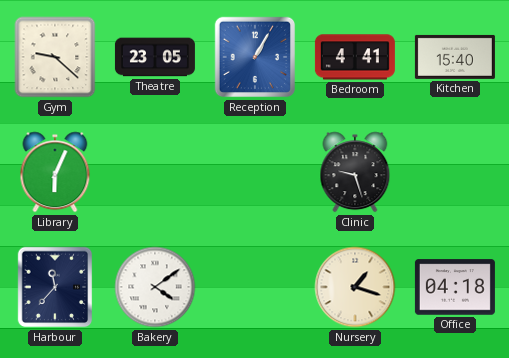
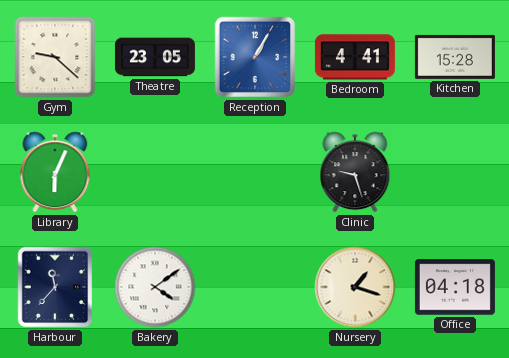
Kitchen: 15:40 -> 15:28
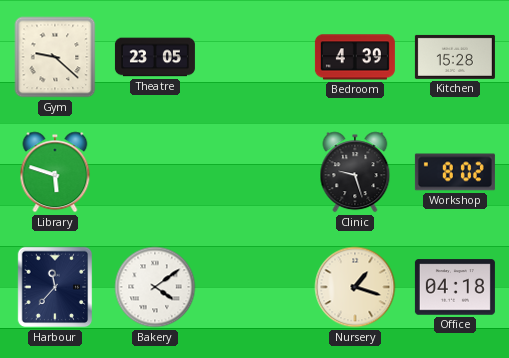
Reception: 1:05 -> none
Bedroom: 4:41 -> 4:39
Library: 6:04 -> 5:48
Workshop: none -> 8:02
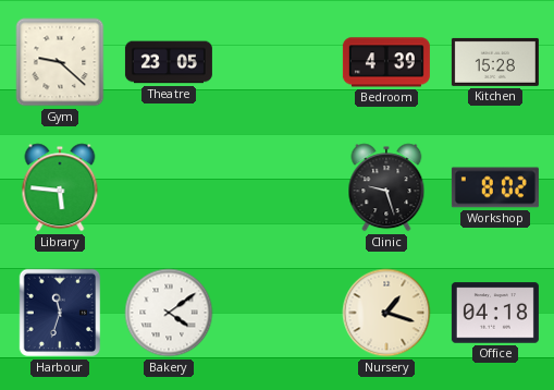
Library: 5:48 -> 5:46
Harbour: 11:37 -> 11:33
